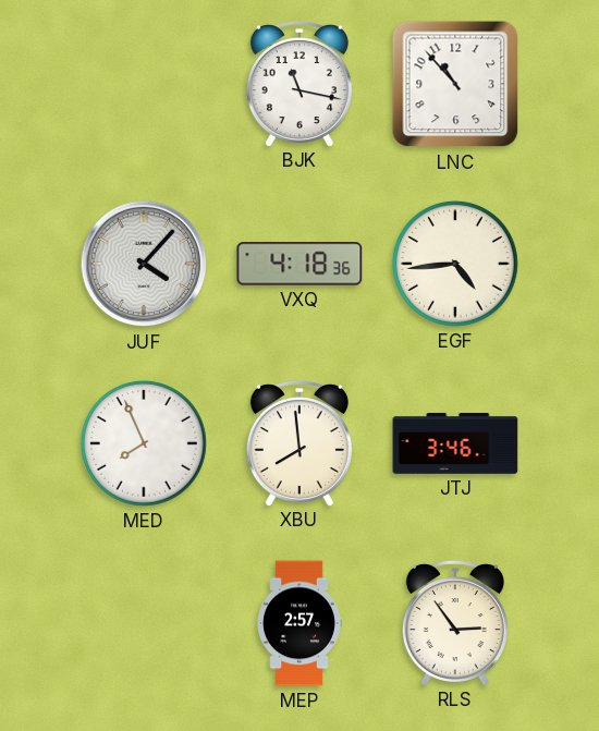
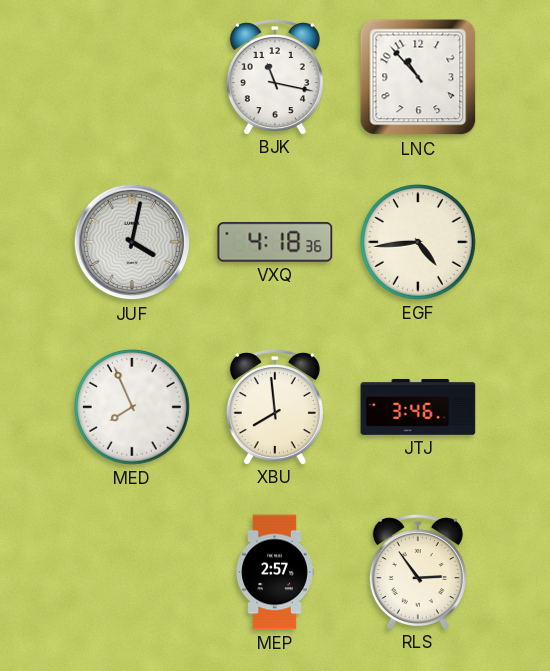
JUF: 4:07 -> 4:02
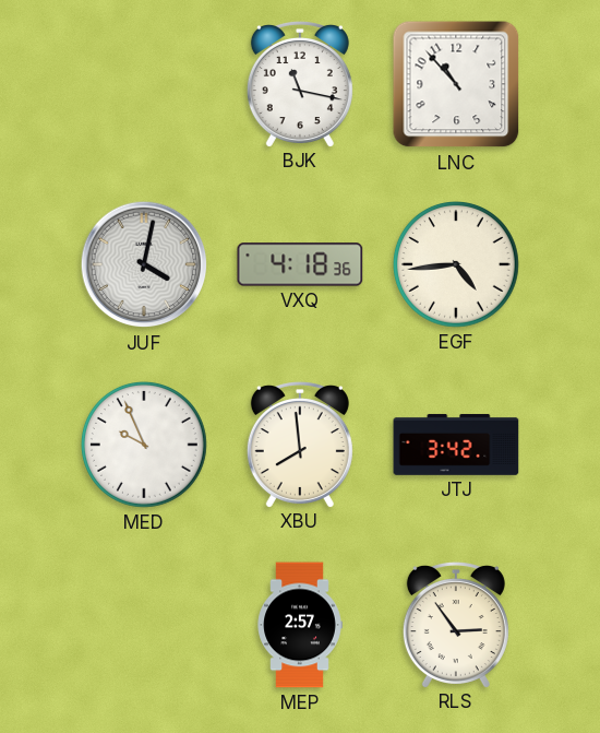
MED: 7:56 -> 9:56
JTJ: 3:46 -> 3:42
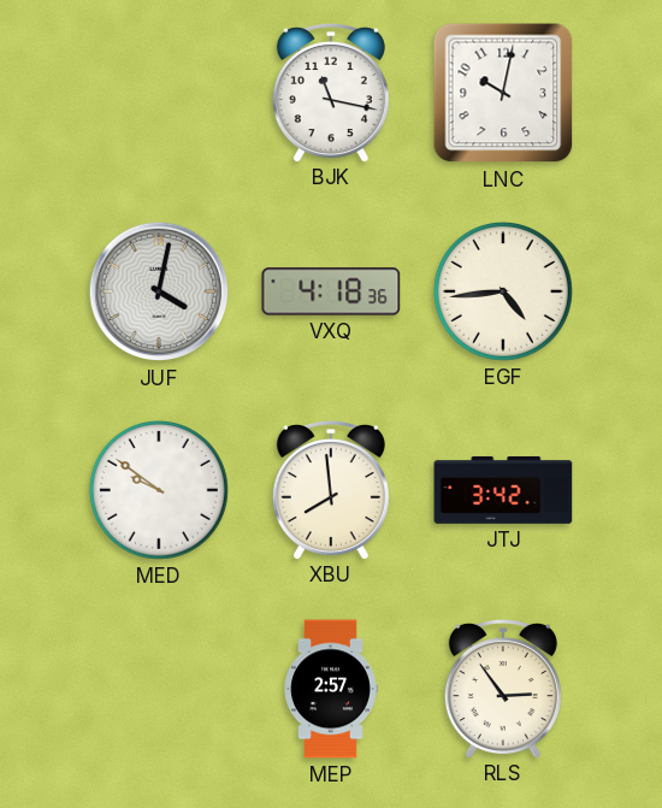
LNC: 10:53 -> 10:02
MED: 9:56 -> 9:51
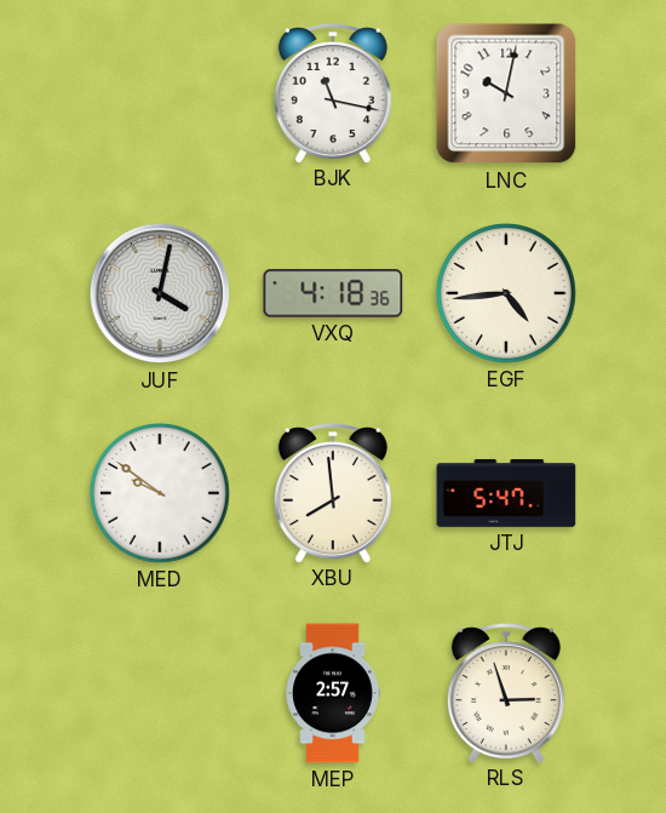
JTJ: 3:42 -> 5:47
RLS: 2:54 -> 2:57
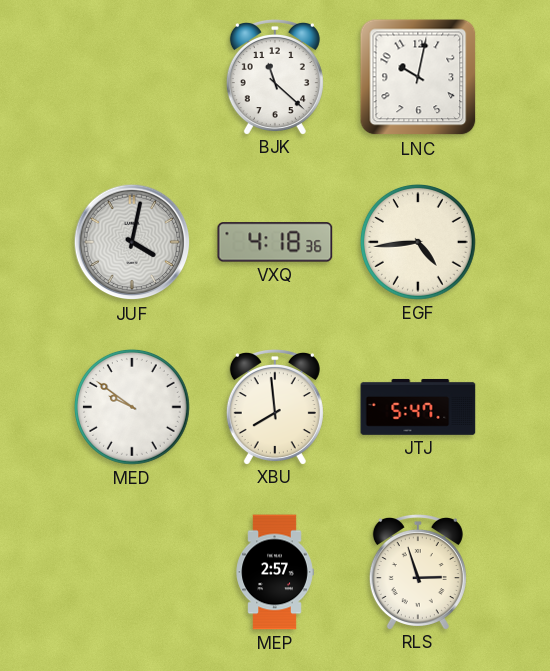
BJK: 11:17 -> 11:22
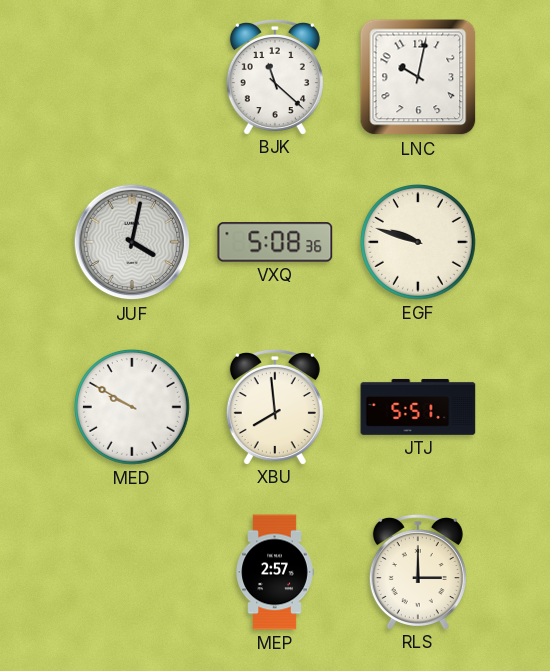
VXQ: 4:18 -> 5:08
EGF: 4:44 -> 9:48
MED: 9:51 -> 9:50
JTJ: 5:47 -> 5:51
RLS: 2:57 -> 3:00
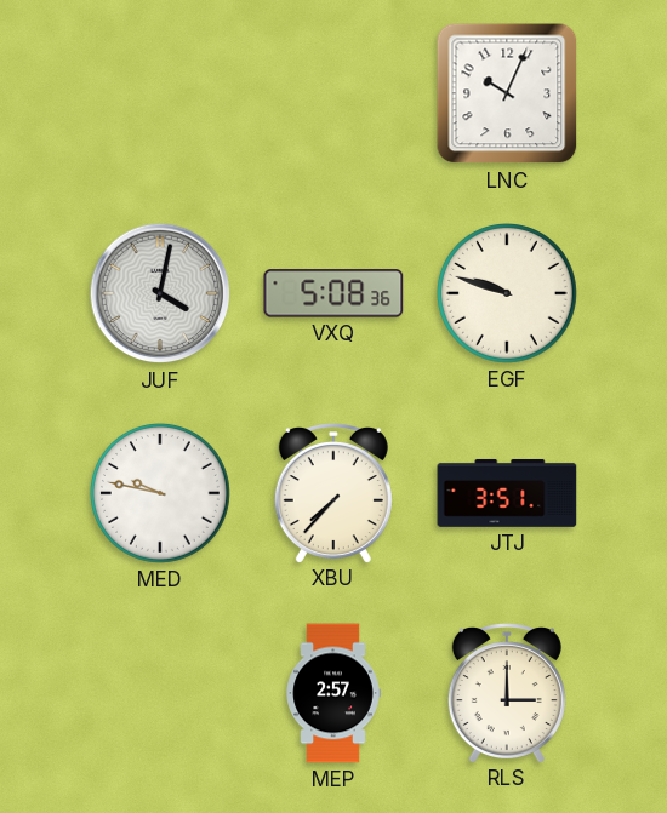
BJK: 11:22 -> none
LNC: 10:02 -> 10:04
MED: 9:50 -> 9:47
XBU: 7:59 -> 7:37
JTJ: 5:51 -> 3:51
